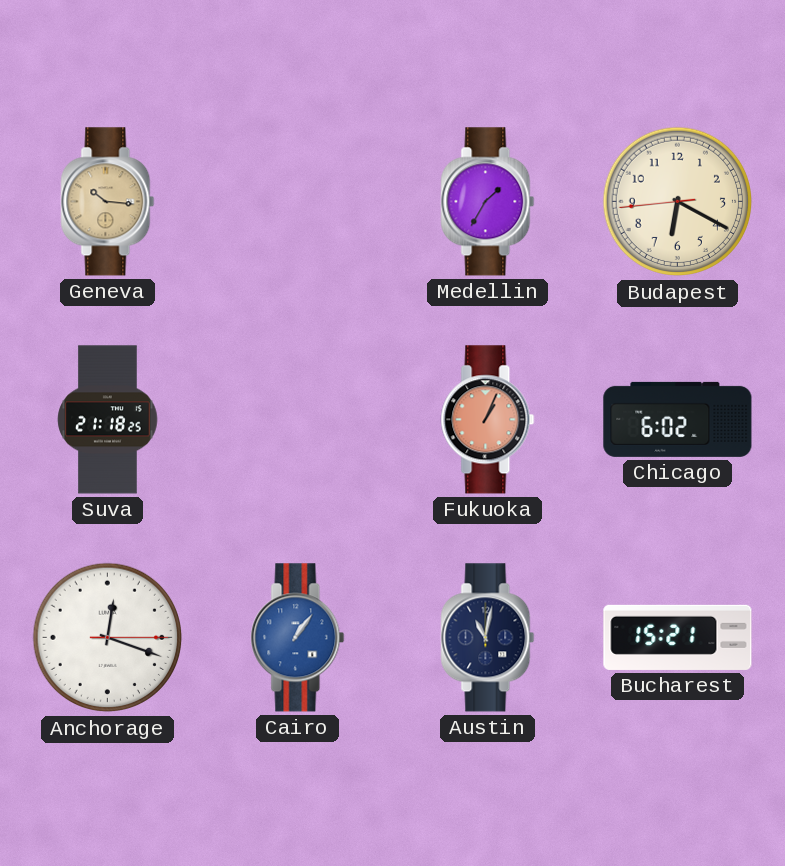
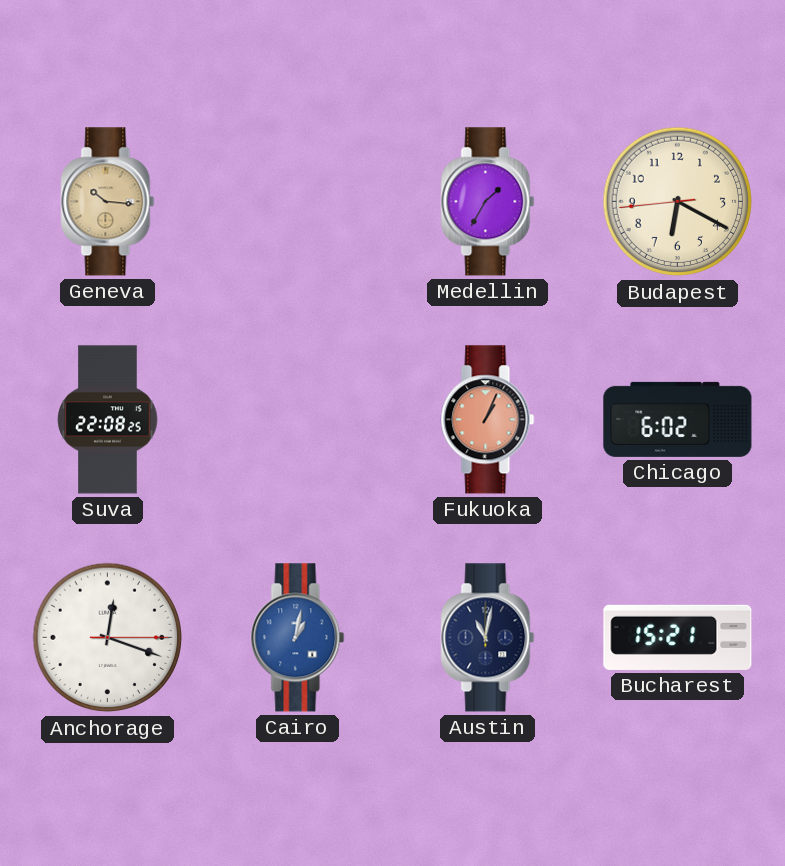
Suva: 21:18 -> 22:08
Cairo: 1:06 -> 1:02
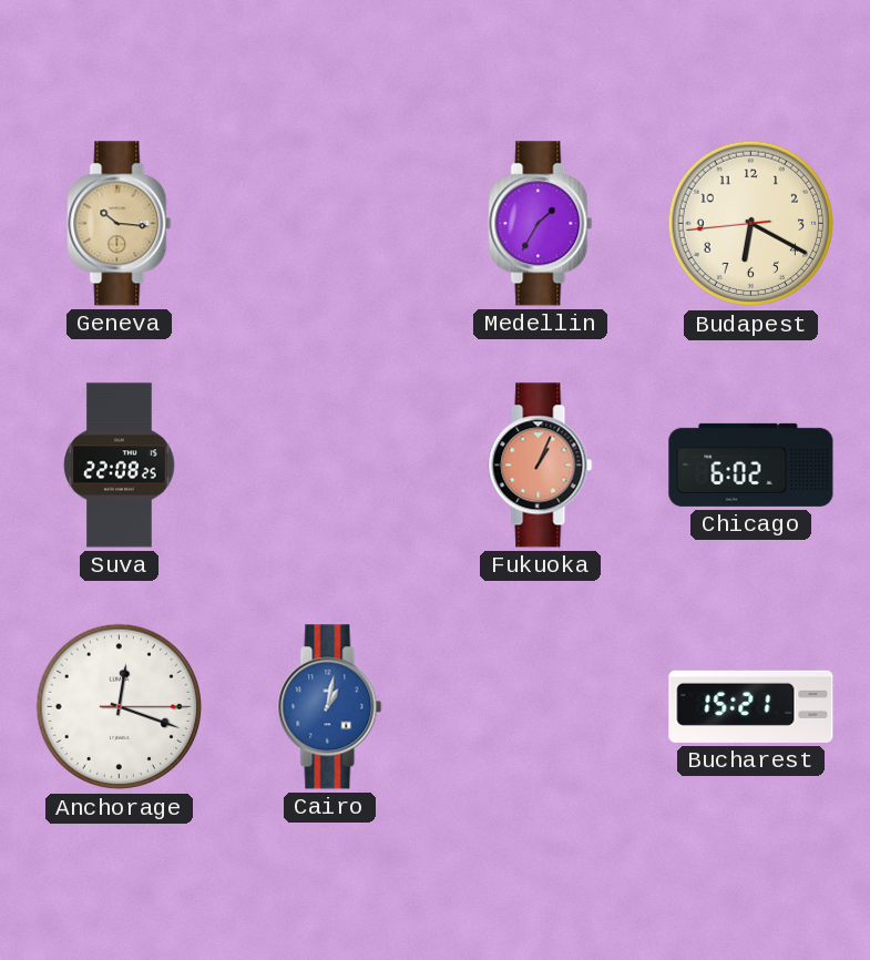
Austin: 11:02 -> none
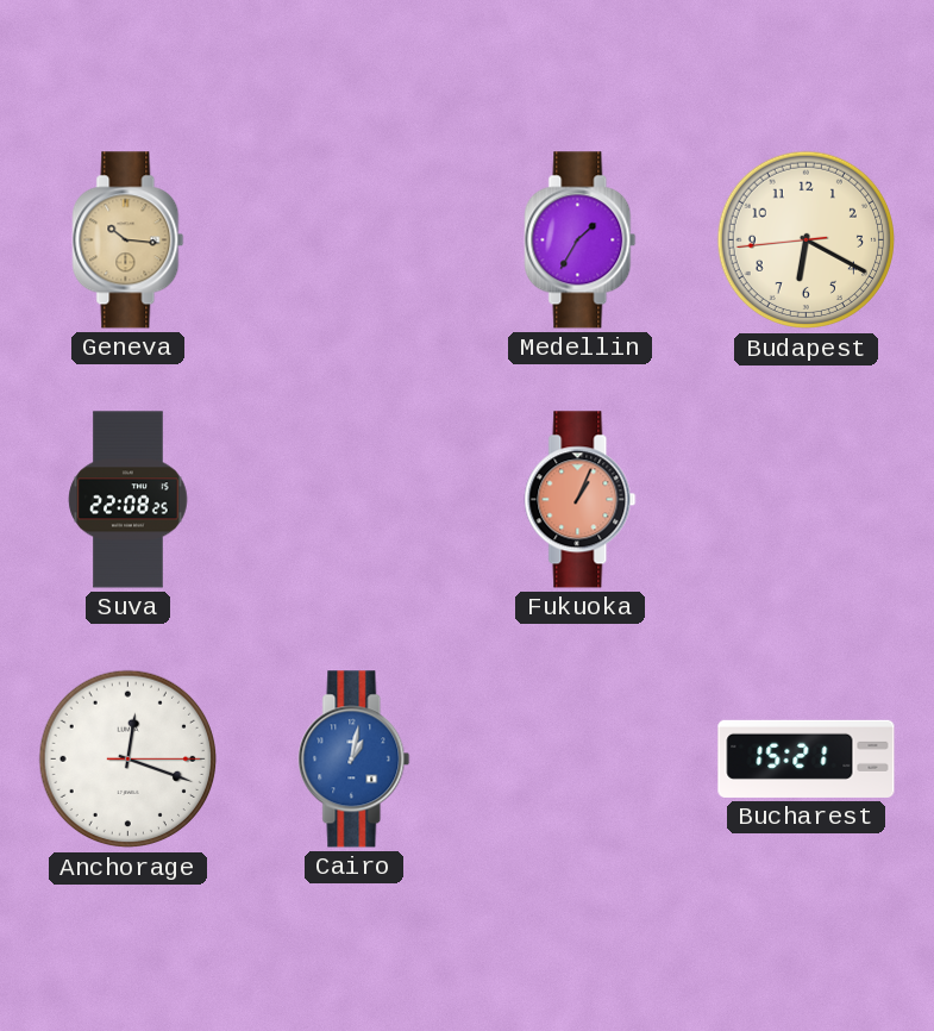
Chicago: 6:02 -> none
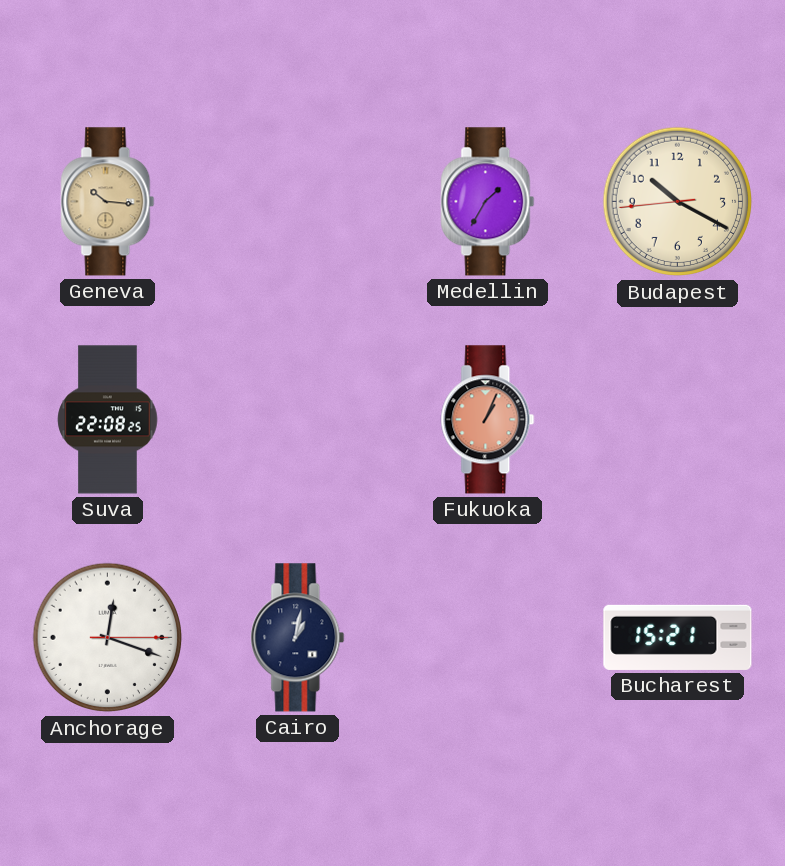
Budapest: 6:19 -> 10:19
Cairo dial: blue -> navy
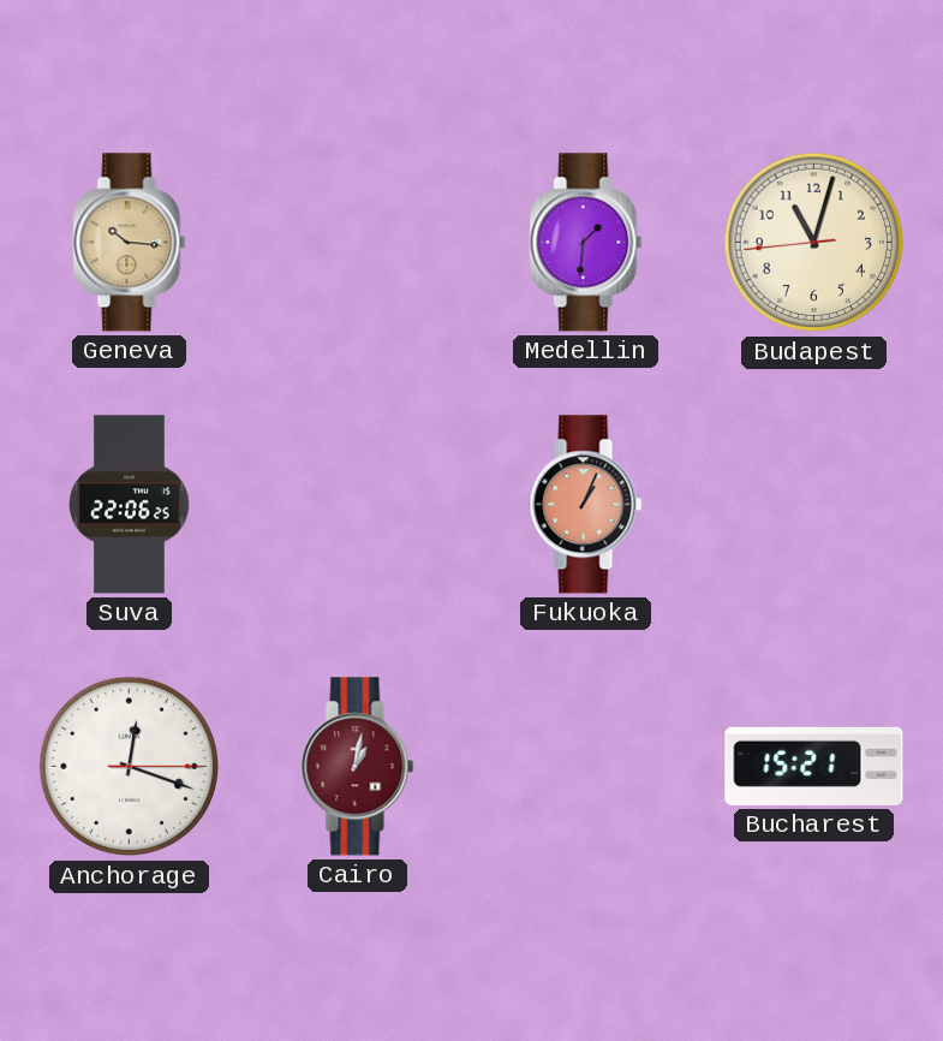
Medellin: 1:35 -> 1:31
Budapest: 10:19 -> 11:02
Suva: 22:08 -> 22:06
Cairo dial: navy -> burgundy
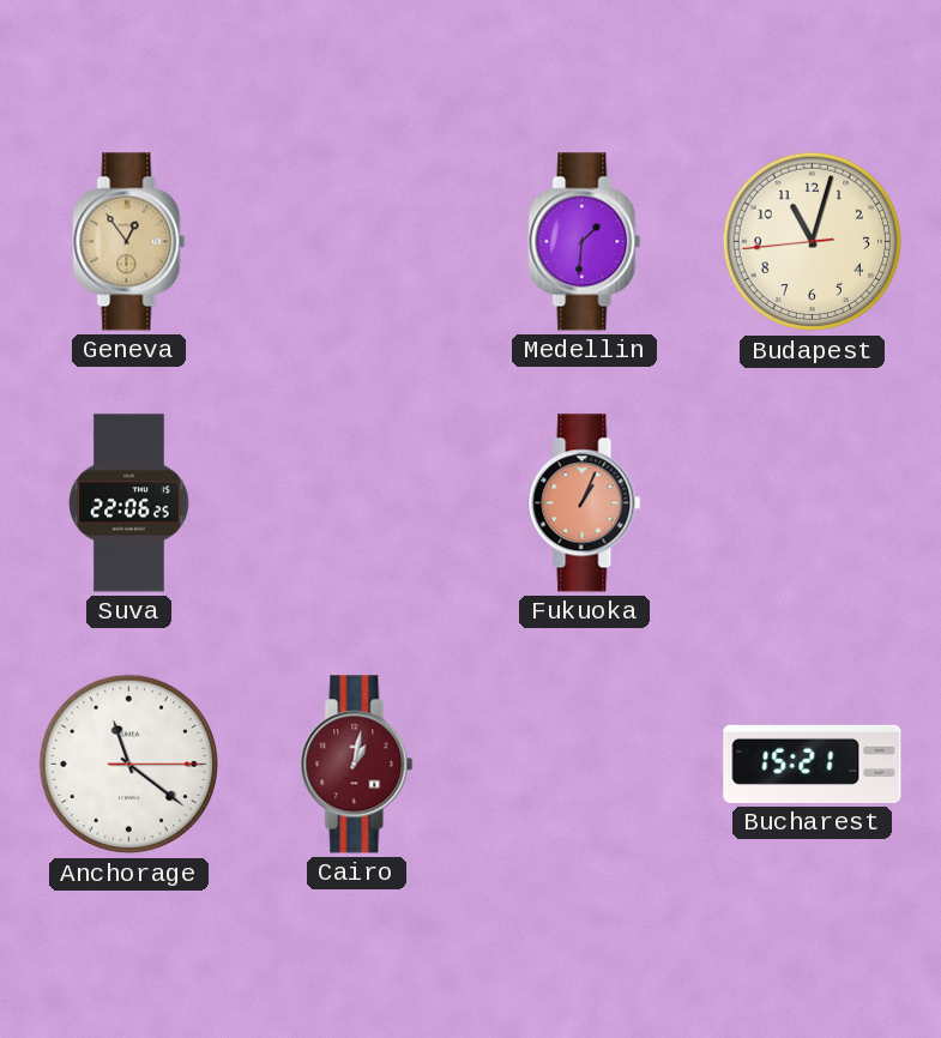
Geneva: 10:16 -> 12:54
Anchorage: 12:18 -> 11:21
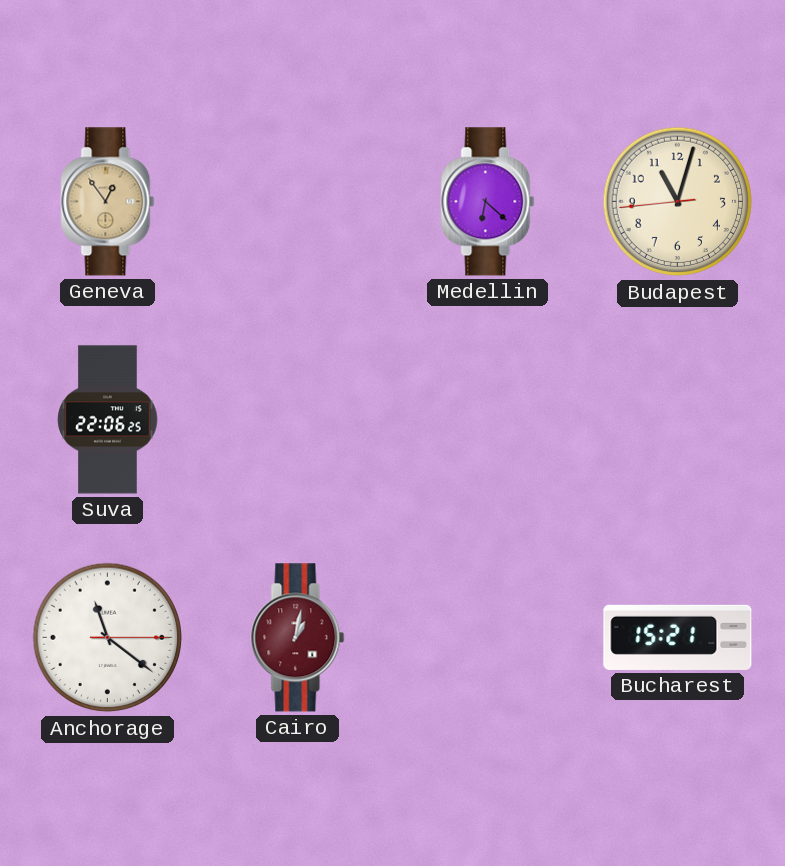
Medellin: 1:31 -> 6:22
Fukuoka: 1:04 -> none
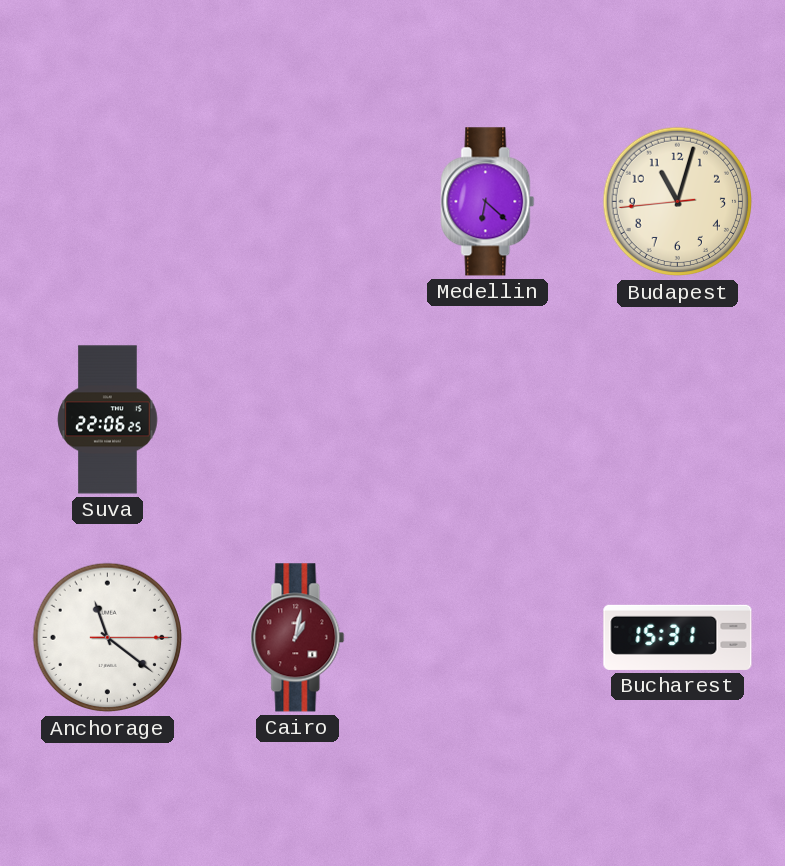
Geneva: 12:54 -> none
Bucharest: 15:21 -> 15:31
